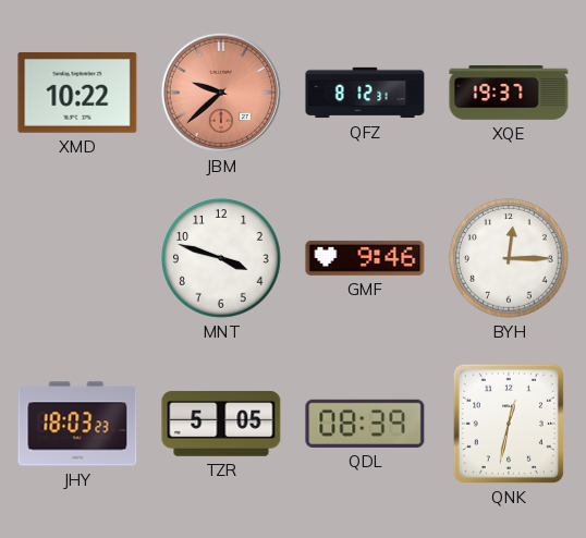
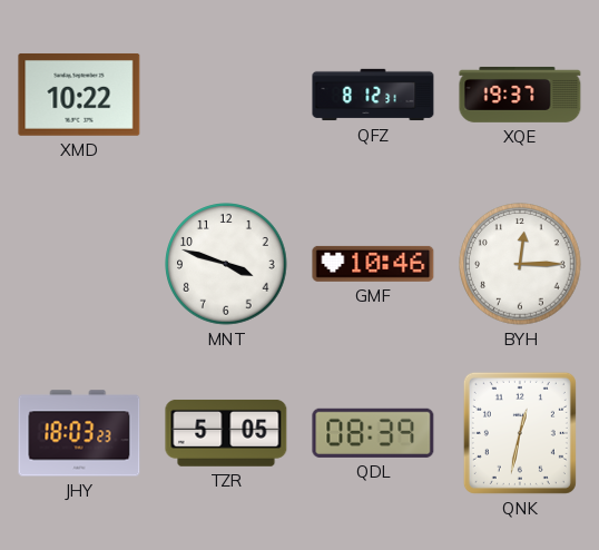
JBM: 9:38 -> none
GMF: 9:46 -> 10:46
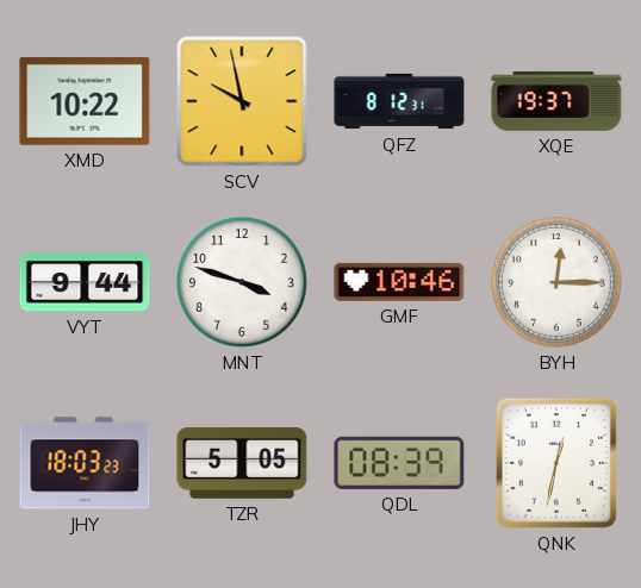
SCV: none -> 9:58
VYT: none -> 9:44
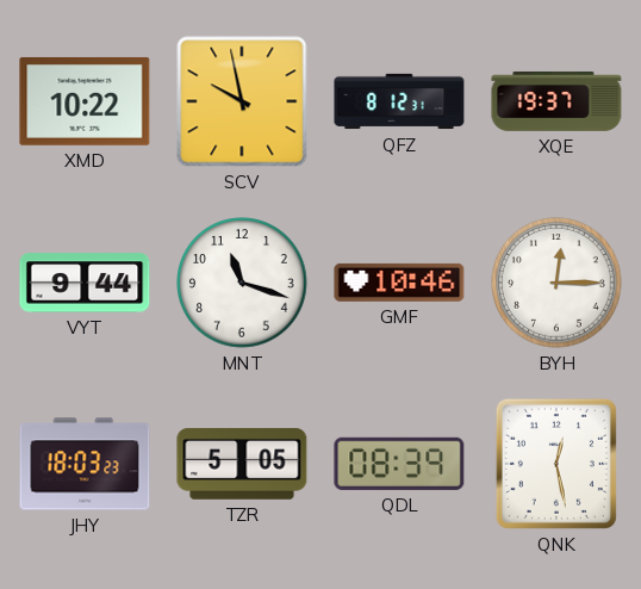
MNT: 3:48 -> 11:18
QNK: 12:32 -> 12:28
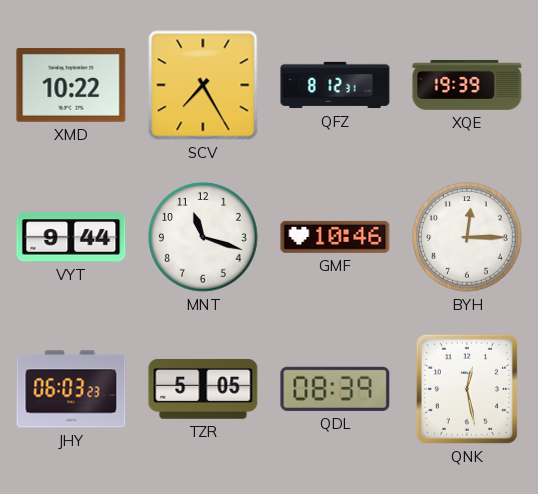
SCV: 9:58 -> 7:25
XQE: 19:37 -> 19:39
JHY: 18:03 -> 06:03
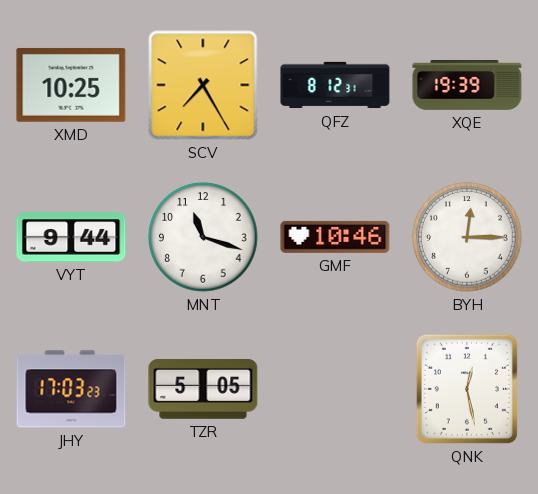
XMD: 10:22 -> 10:25
JHY: 06:03 -> 17:03
QDL: 08:39 -> none
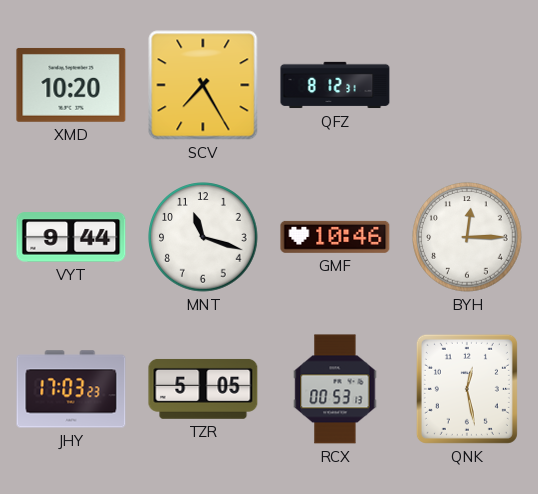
XMD: 10:25 -> 10:20
XQE: 19:39 -> none
RCX: none -> 00:53
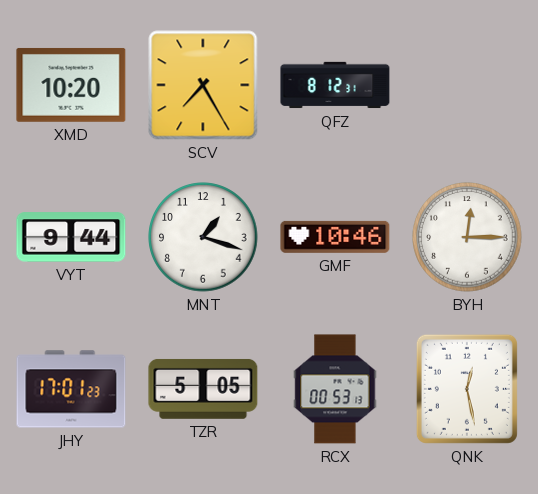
MNT: 11:18 -> 1:18
JHY: 17:03 -> 17:01
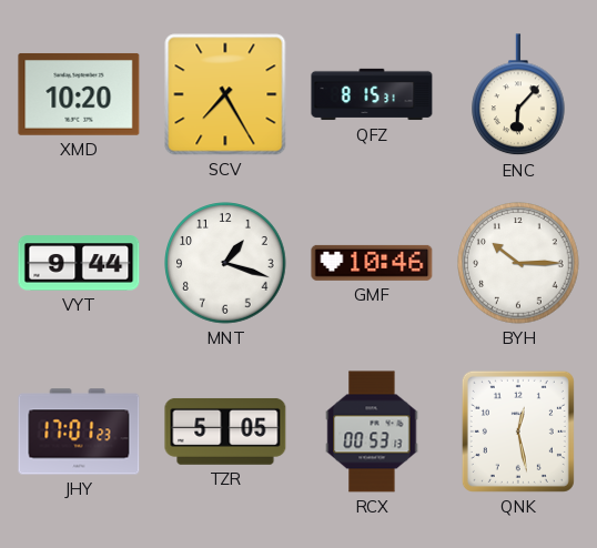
QFZ: 8:12 -> 8:15
ENC: none -> 6:07
BYH: 12:15 -> 10:15
